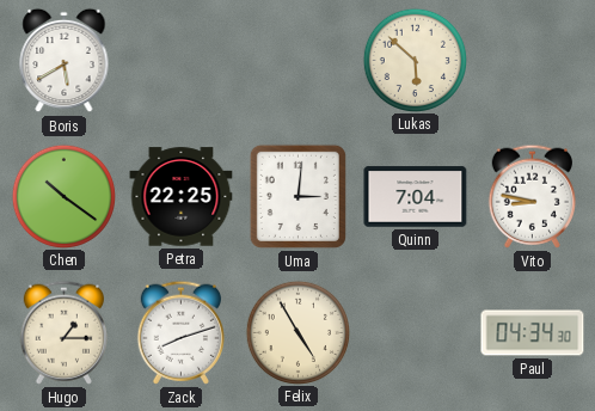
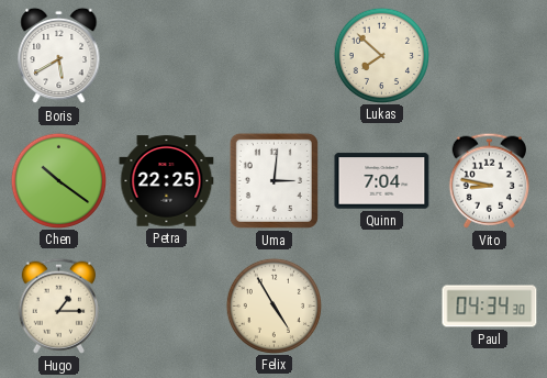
Lukas: 5:52 -> 7:52
Zack: 8:12 -> none
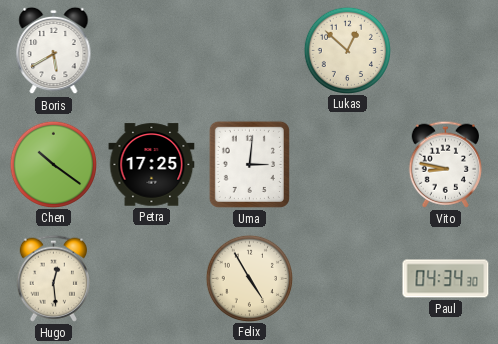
Lukas: 7:52 -> 12:52
Petra: 22:25 -> 17:25
Quinn: 7:04 -> none
Hugo: 1:15 -> 12:29
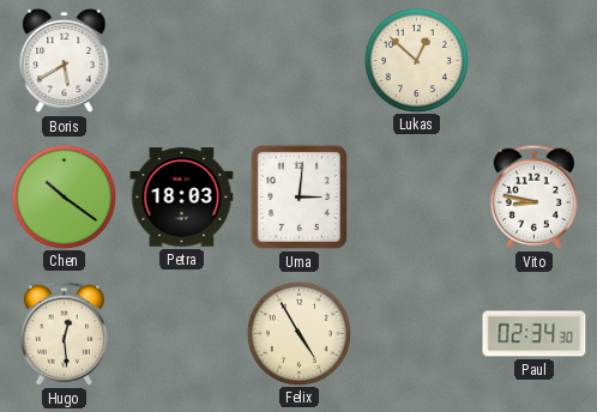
Petra: 17:25 -> 18:03
Paul: 04:34 -> 02:34
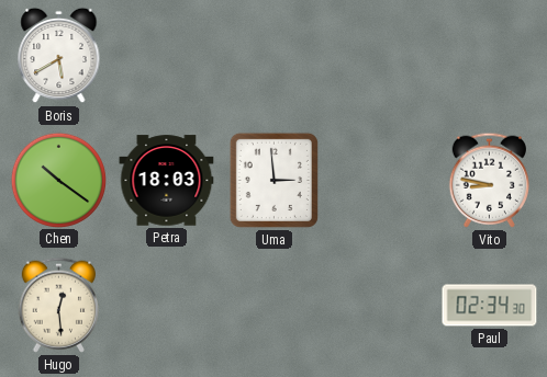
Lukas: 12:52 -> none
Uma: 3:01 -> 2:59
Felix: 4:55 -> none
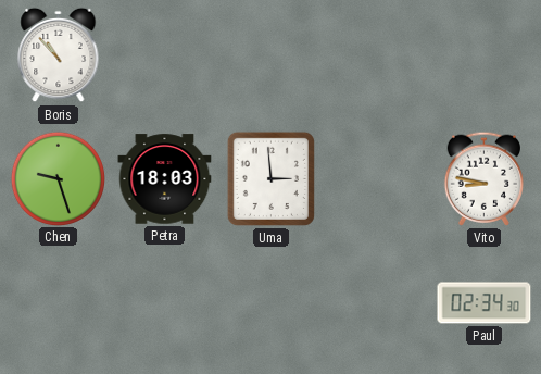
Boris: 5:40 -> 10:53
Chen: 10:21 -> 9:27
Hugo: 12:29 -> none
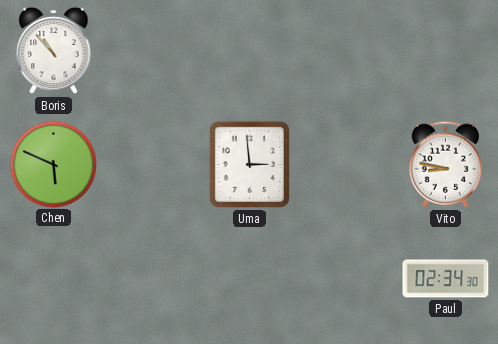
Chen: 9:27 -> 5:49
Petra: 18:03 -> none
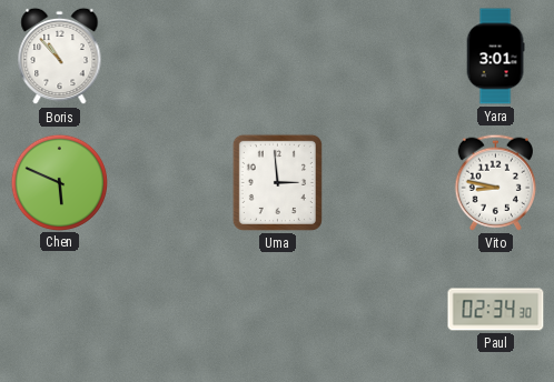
Yara: none -> 3:01
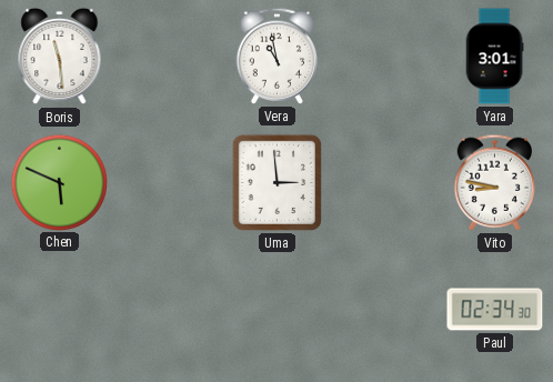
Boris: 10:53 -> 11:29
Vera: none -> 10:58
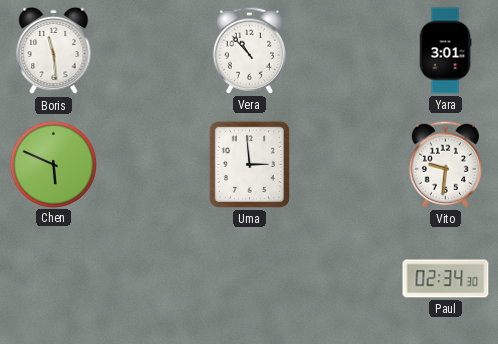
Vera: 10:58 -> 10:53
Vito: 8:47 -> 9:31
